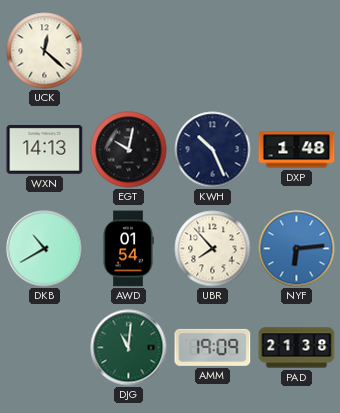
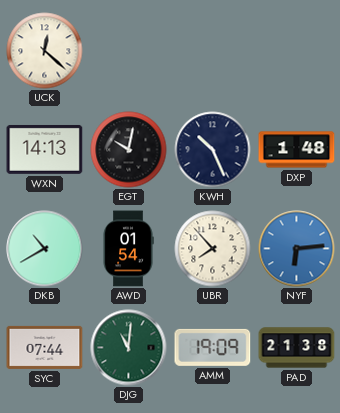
SYC: none -> 07:44
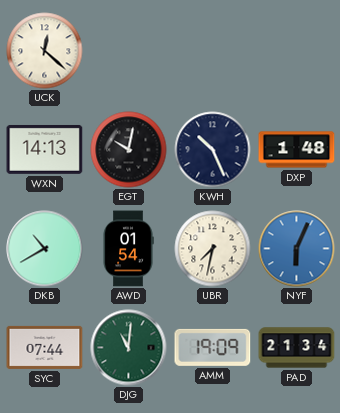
UBR: 7:53 -> 7:32
NYF: 6:14 -> 6:04
PAD: 21:38 -> 21:34
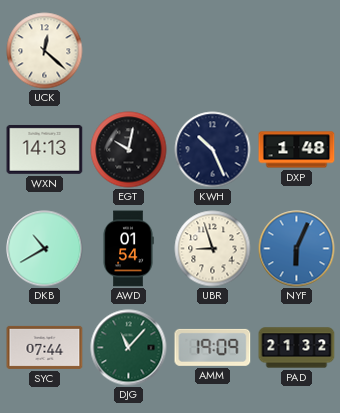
UBR: 7:32 -> 8:57
DJG: 11:01 -> 11:07
PAD: 21:34 -> 21:32
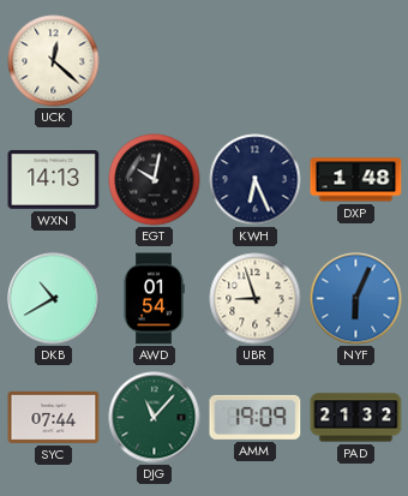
KWH: 10:26 -> 6:26
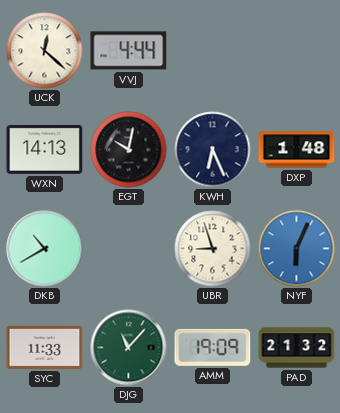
VVJ: none -> 4:44
AWD: 01:54 -> none
SYC: 07:44 -> 11:33
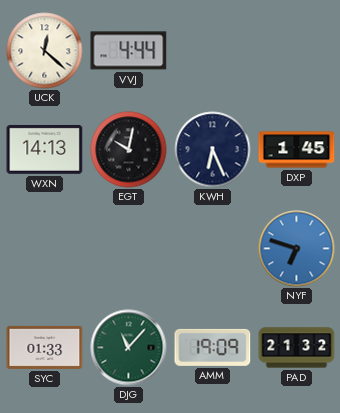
DXP: 1:48 -> 1:45
DKB: 10:40 -> none
UBR: 8:57 -> none
NYF: 6:04 -> 6:48
SYC: 11:33 -> 01:33
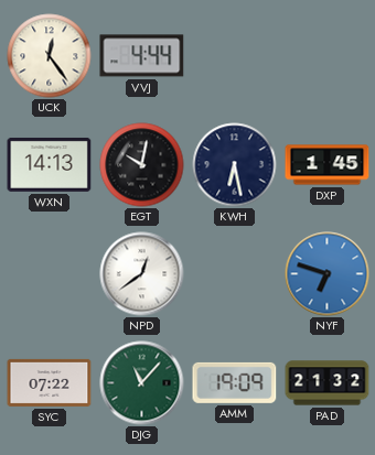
UCK: 12:22 -> 12:24
KWH: 6:26 -> 6:28
NPD: none -> 12:39
SYC: 01:33 -> 07:22
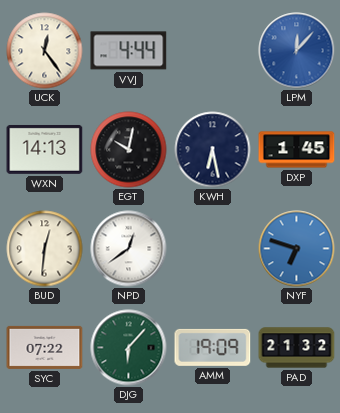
LPM: none -> 12:07
BUD: none -> 12:31
DJG: 11:07 -> 6:07
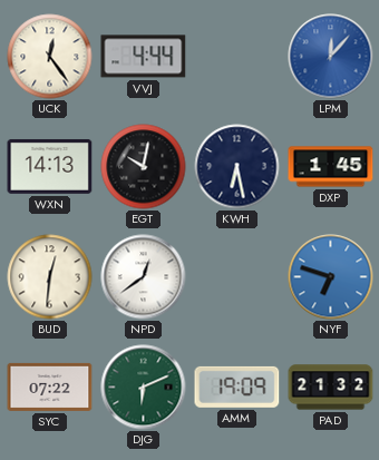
DJG: 6:07 -> 6:11
